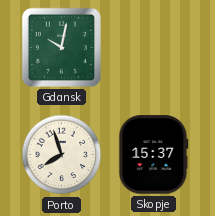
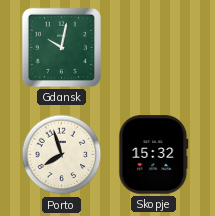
Skopje: 15:37 -> 15:32
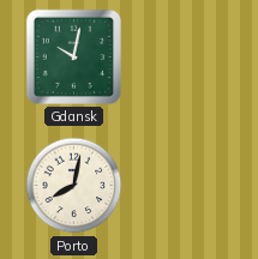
Porto: 7:57 -> 8:02
Skopje: 15:32 -> none
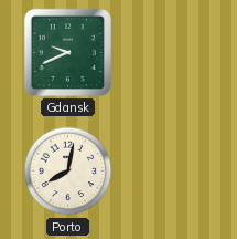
Gdansk: 10:02 -> 9:41
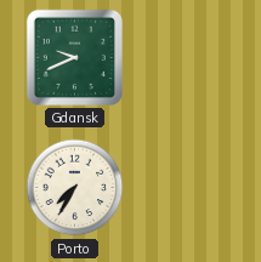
Porto: 8:02 -> 7:35
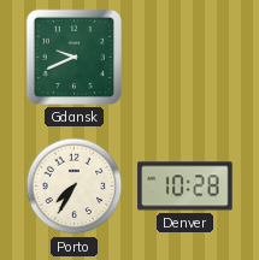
Denver: none -> 10:28
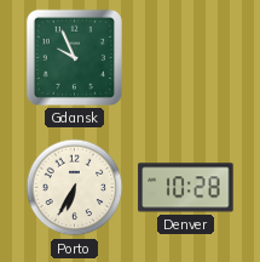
Gdansk: 9:41 -> 9:56
Porto: 7:35 -> 6:35
